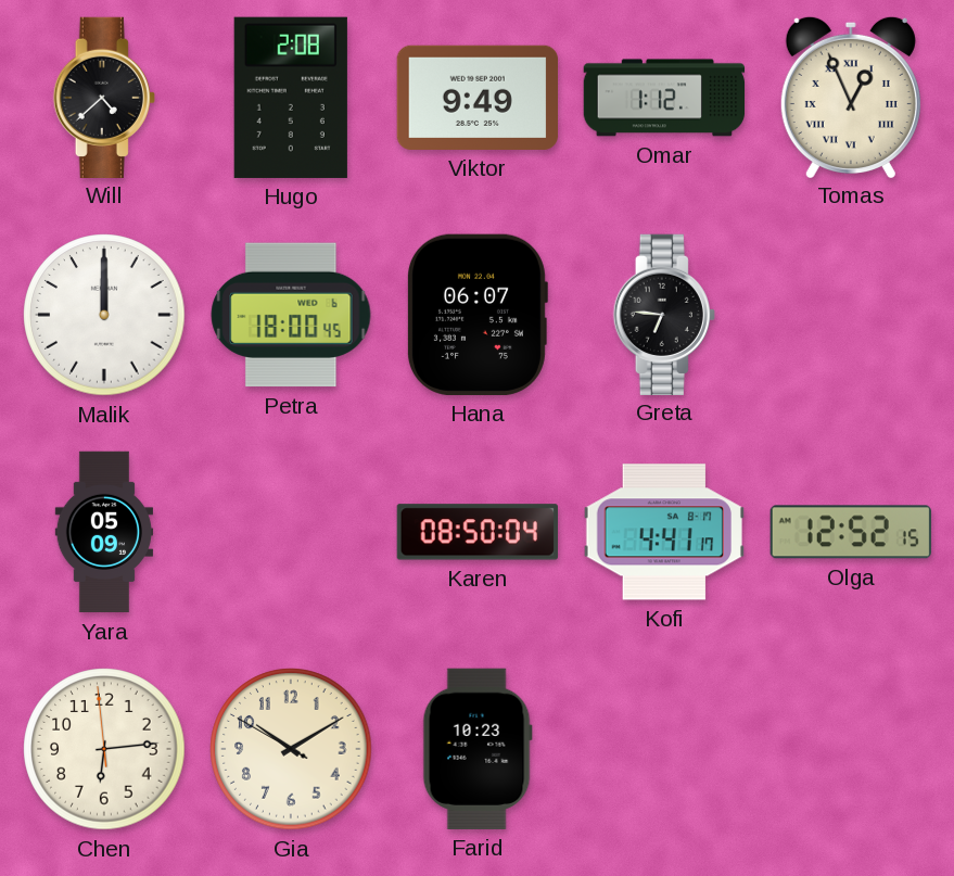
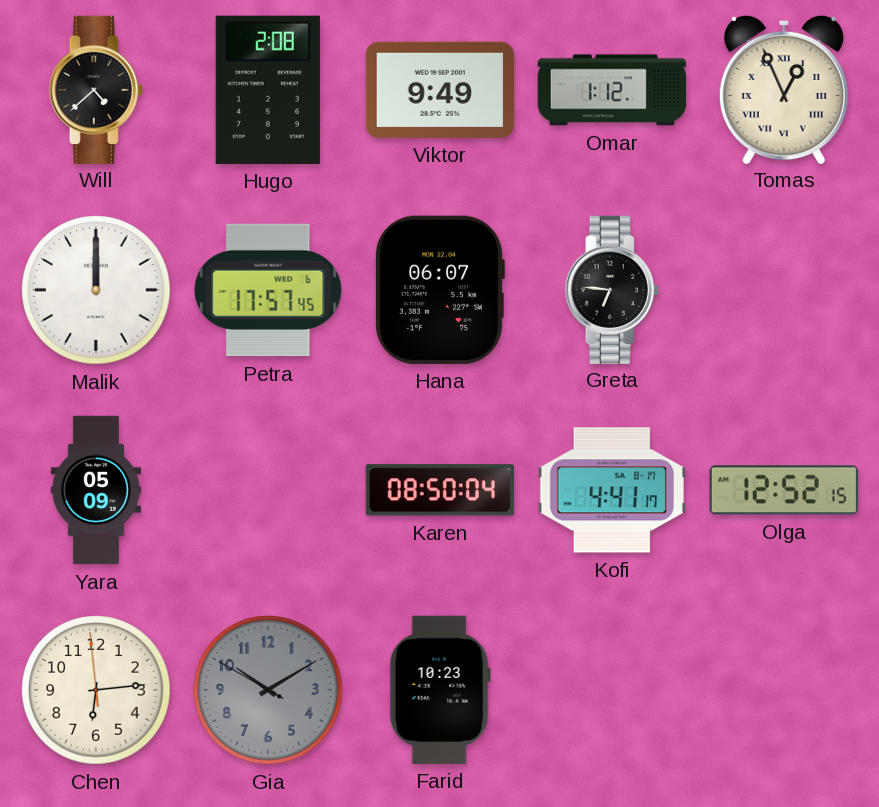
Petra: 18:00 -> 17:57
Gia dial: cream -> grey
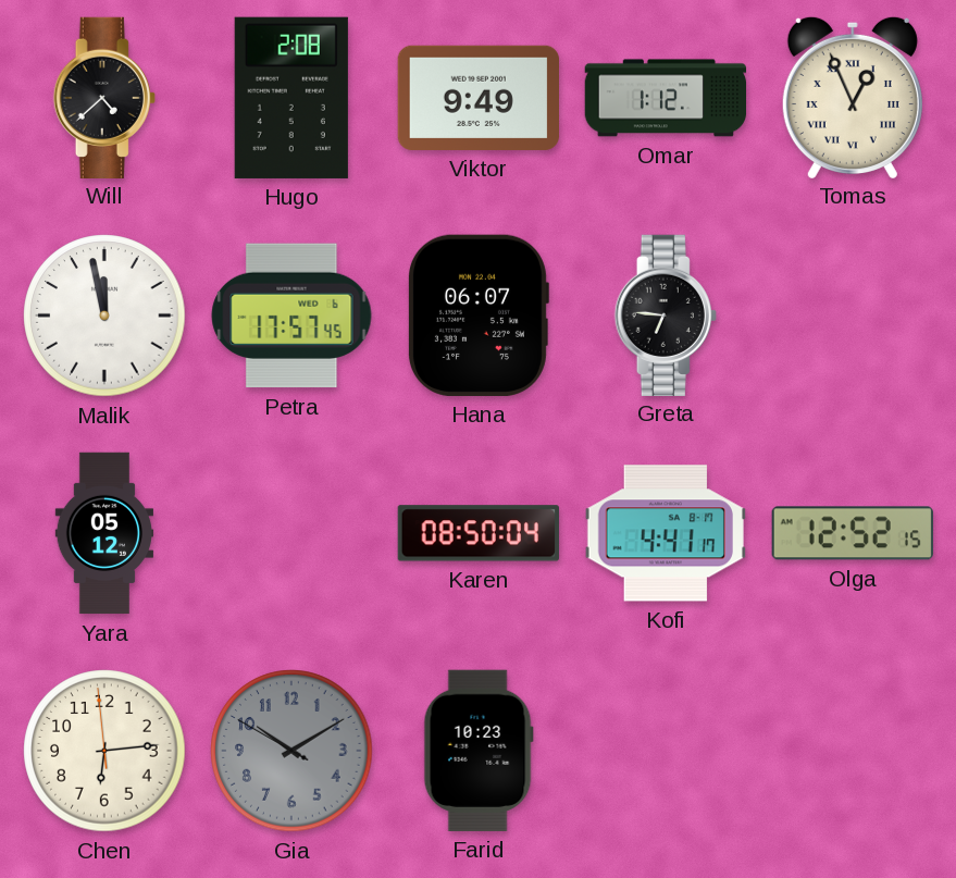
Malik: 12:00 -> 11:58
Yara: 05:09 -> 05:12
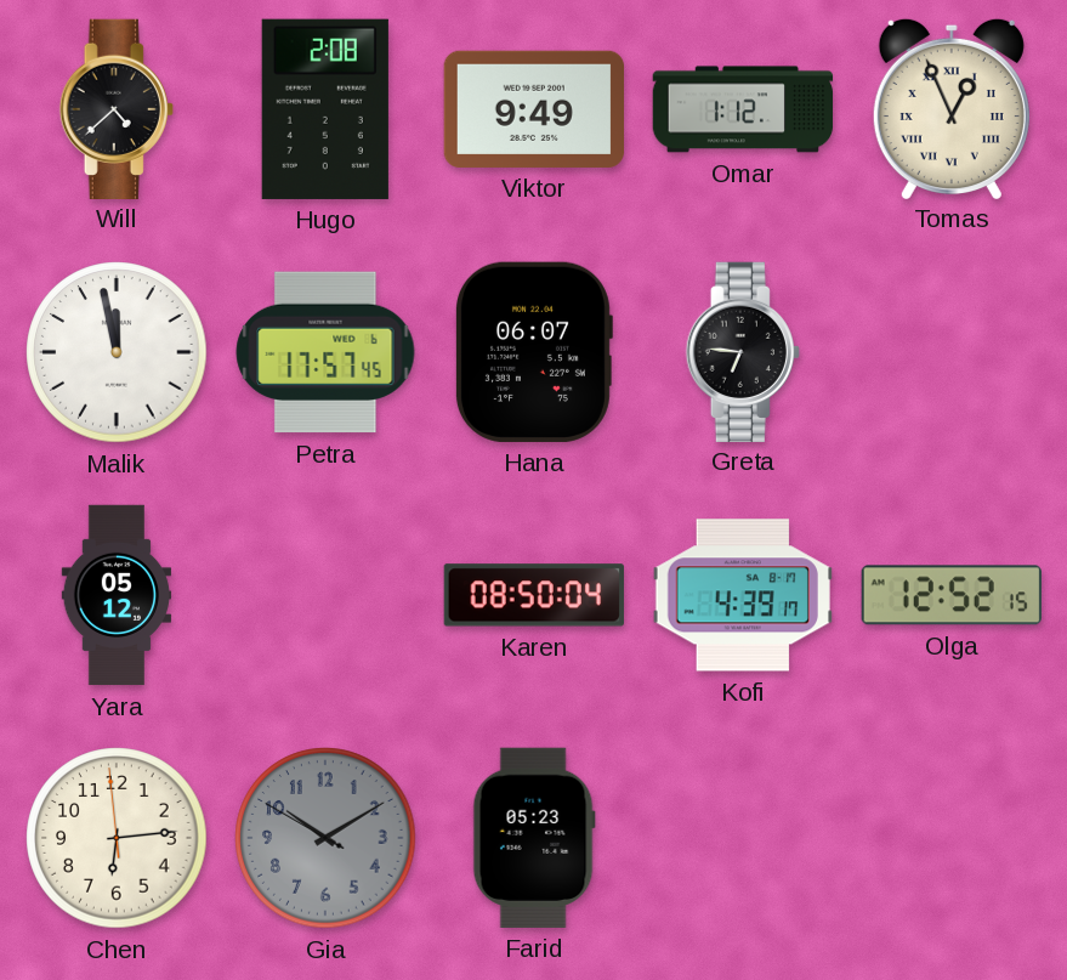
Kofi: 4:41 -> 4:39
Farid: 10:23 -> 05:23
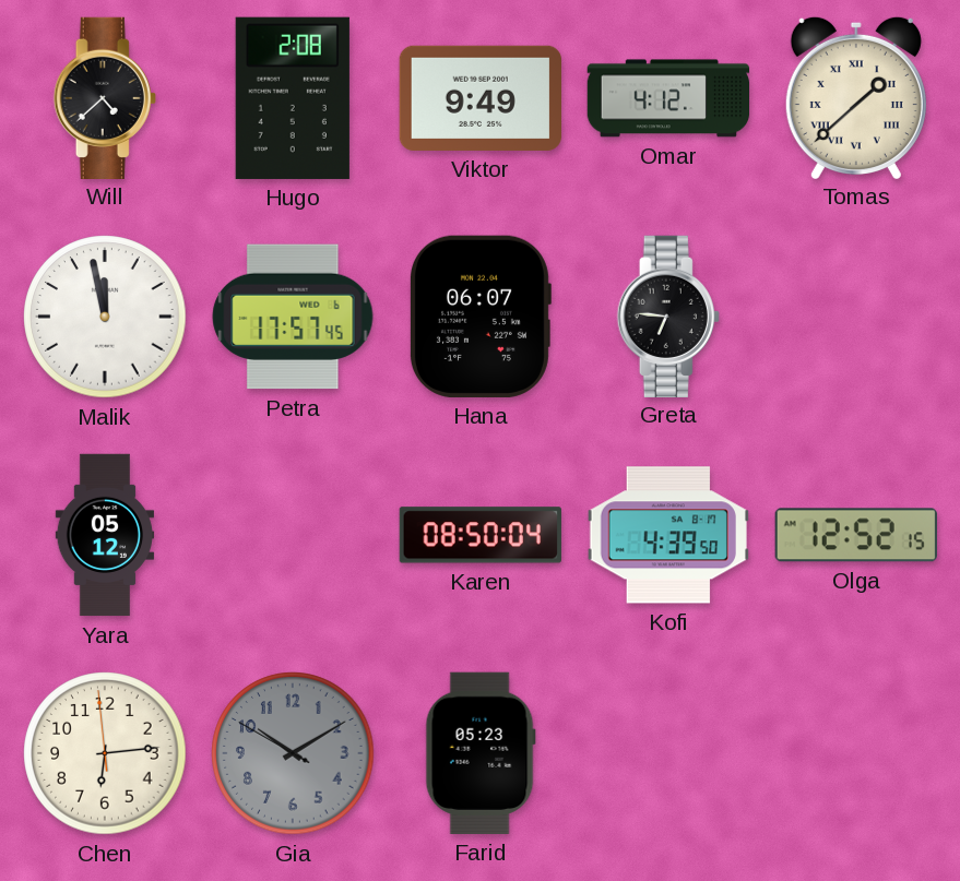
Omar: 1:12 -> 4:12
Tomas: 12:56 -> 1:38
Kofi: 4:39:17 -> 4:39:50
